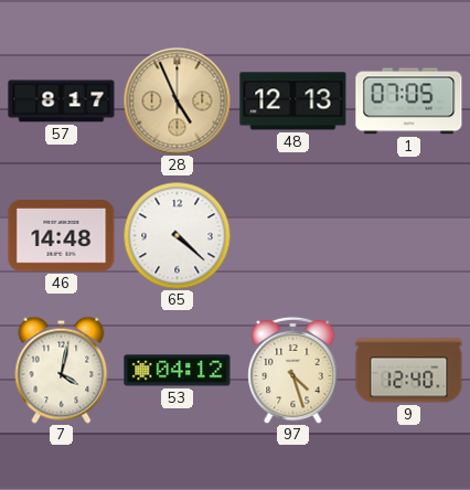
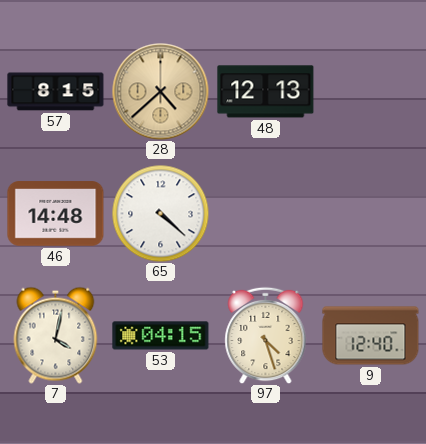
57: 8:17 -> 8:15
28: 4:56 -> 4:38
1: 07:05 -> none
53: 04:12 -> 04:15
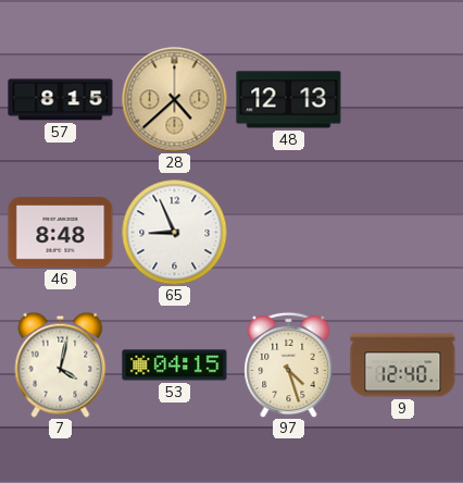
46: 14:48 -> 8:48
65: 4:22 -> 8:56
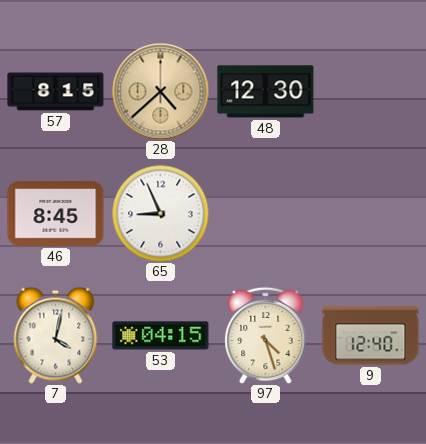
48: 12:13 -> 12:30
46: 8:48 -> 8:45
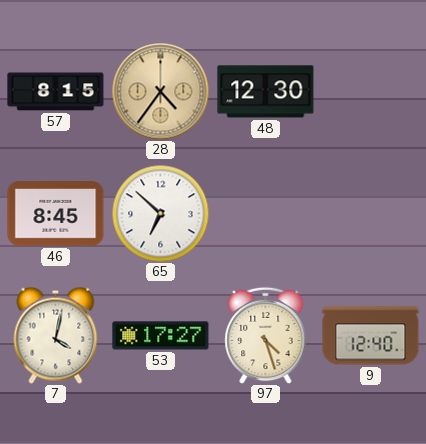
28: 4:38 -> 4:36
65: 8:56 -> 6:52
53: 04:15 -> 17:27
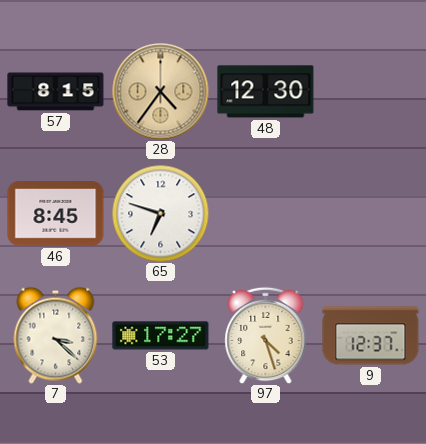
65: 6:52 -> 6:48
7: 4:02 -> 3:22
9: 12:40 -> 12:37
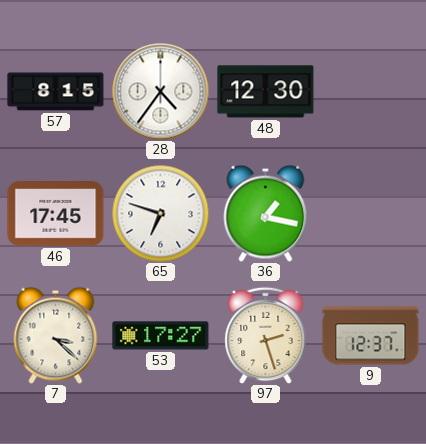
28 dial: champagne -> white
46: 8:45 -> 17:45
36: none -> 1:17
97: 4:27 -> 2:27
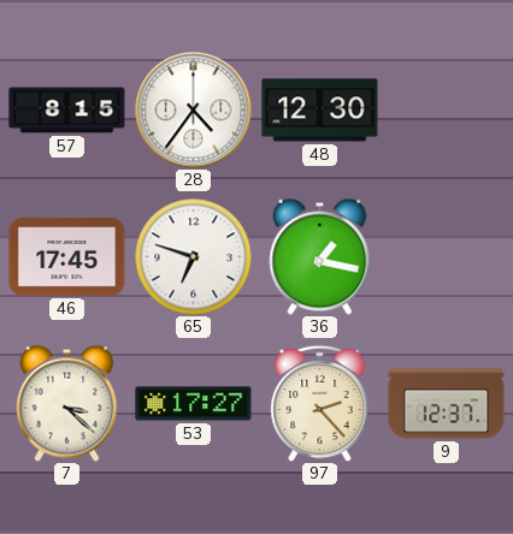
97: 2:27 -> 2:23
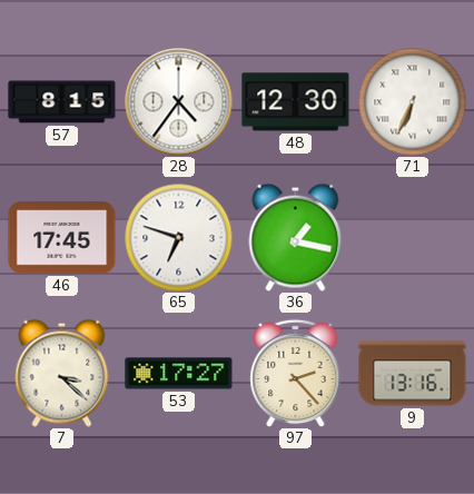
71: none -> 6:34
9: 12:37 -> 13:16
